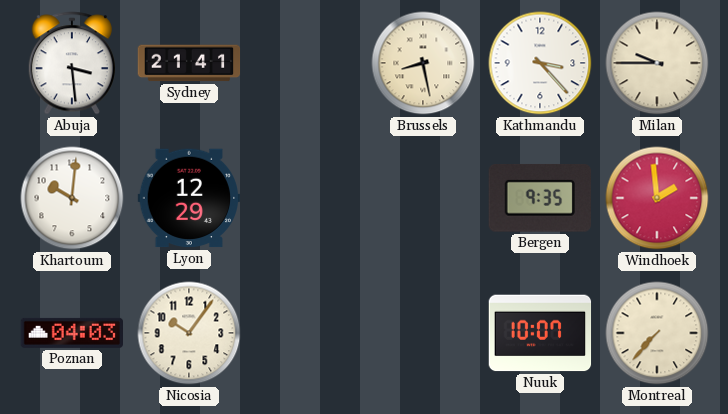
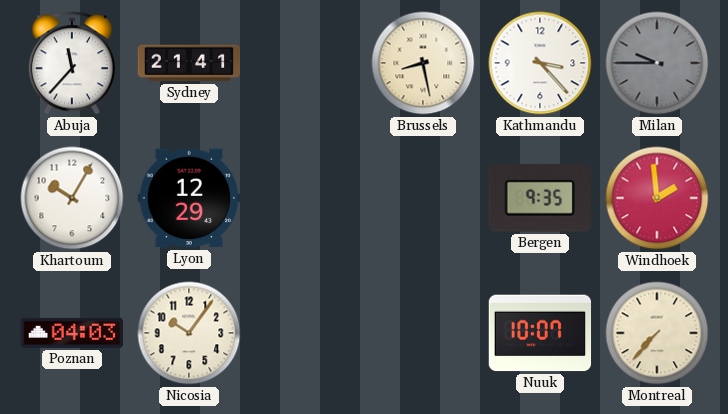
Abuja: 3:29 -> 11:37
Milan dial: cream -> grey
Khartoum: 10:01 -> 10:05
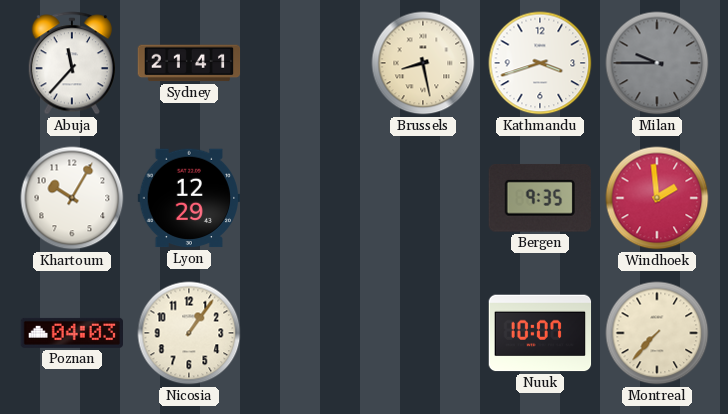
Kathmandu: 3:23 -> 3:42
Nicosia: 10:06 -> 1:06
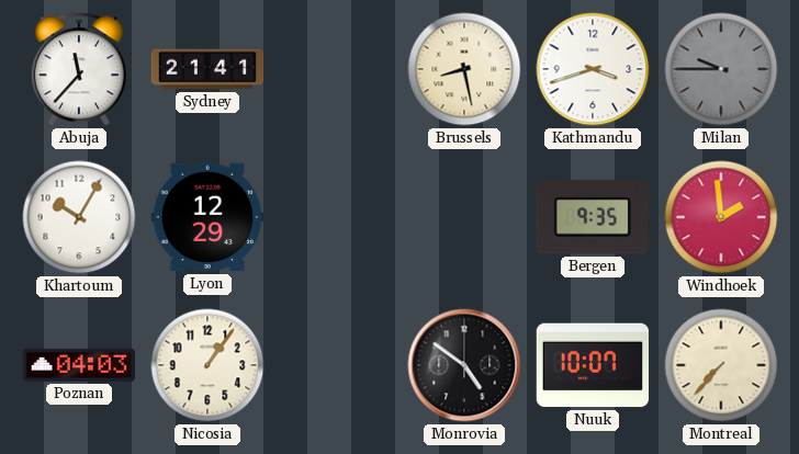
Monrovia: none -> 4:51
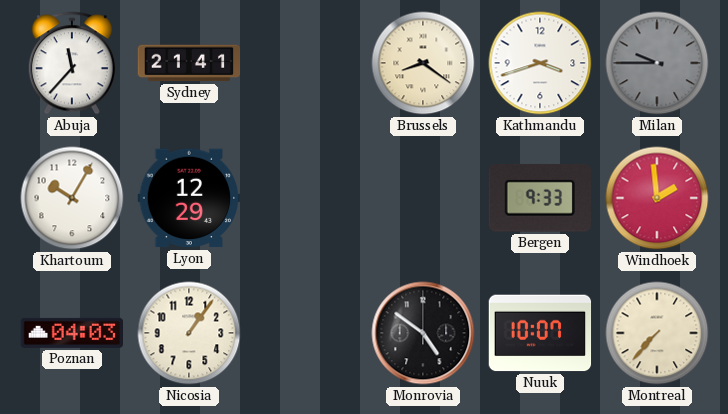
Brussels: 8:28 -> 8:21
Bergen: 9:35 -> 9:33
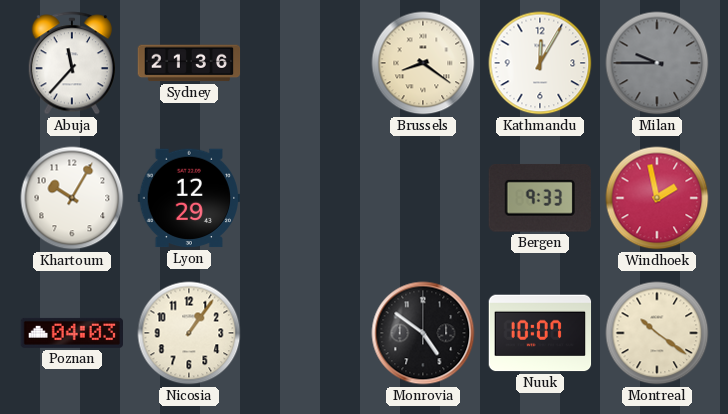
Sydney: 21:41 -> 21:36
Kathmandu: 3:42 -> 12:05
Windhoek: 1:59 -> 1:58
Montreal: 7:37 -> 10:21
